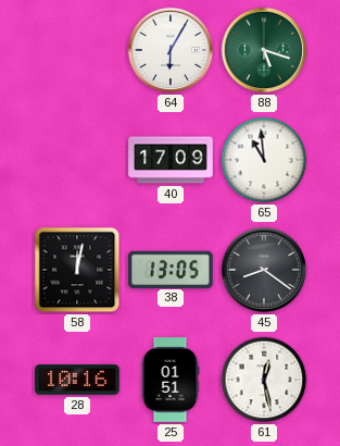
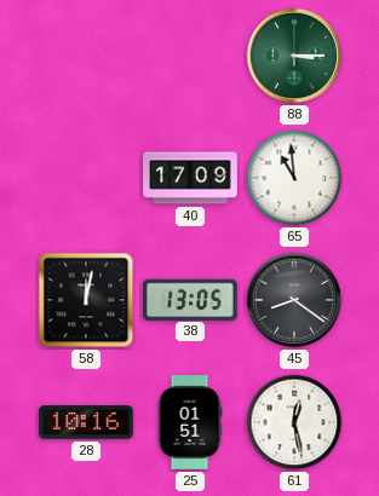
64: 6:05 -> none
88: 5:18 -> 3:15
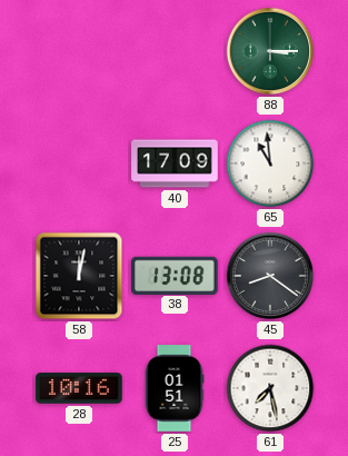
38: 13:05 -> 13:08
61: 12:28 -> 7:28
